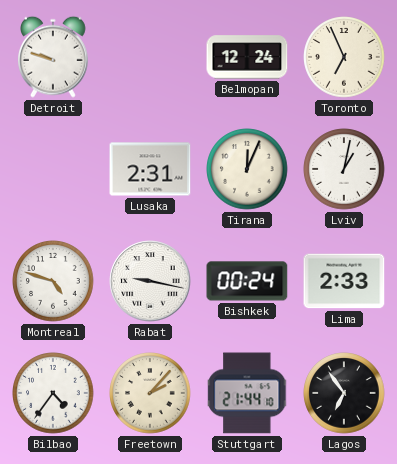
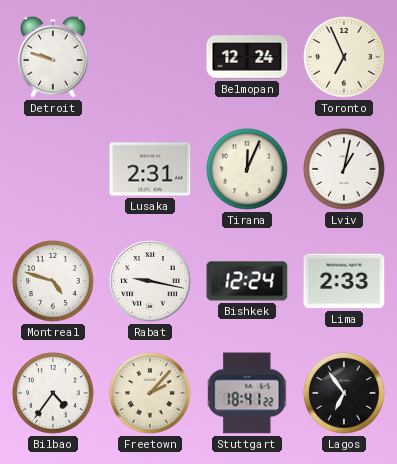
Bishkek: 00:24 -> 12:24
Stuttgart: 21:44 -> 18:41
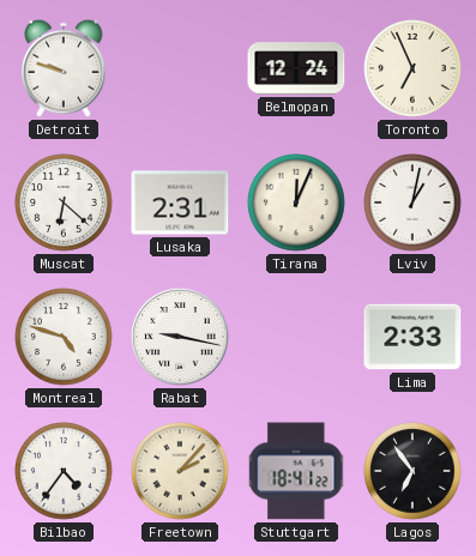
Muscat: none -> 6:22
Bishkek: 12:24 -> none
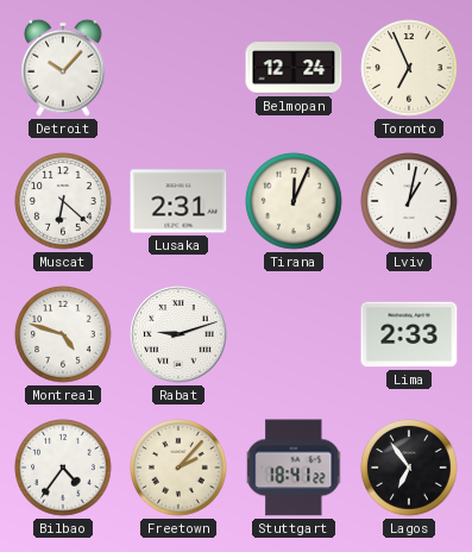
Detroit: 9:48 -> 10:07
Rabat: 9:17 -> 9:12
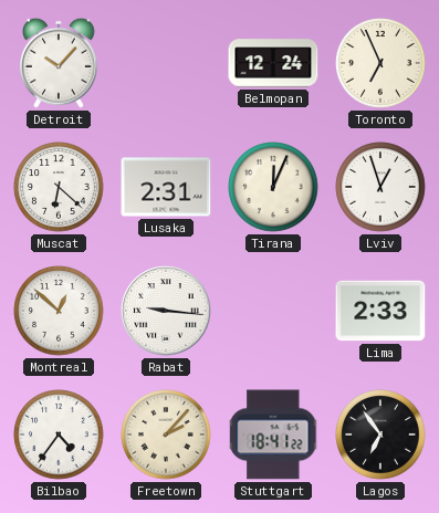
Lviv: 1:02 -> 12:57
Montreal: 4:48 -> 12:52
Rabat: 9:12 -> 9:16
